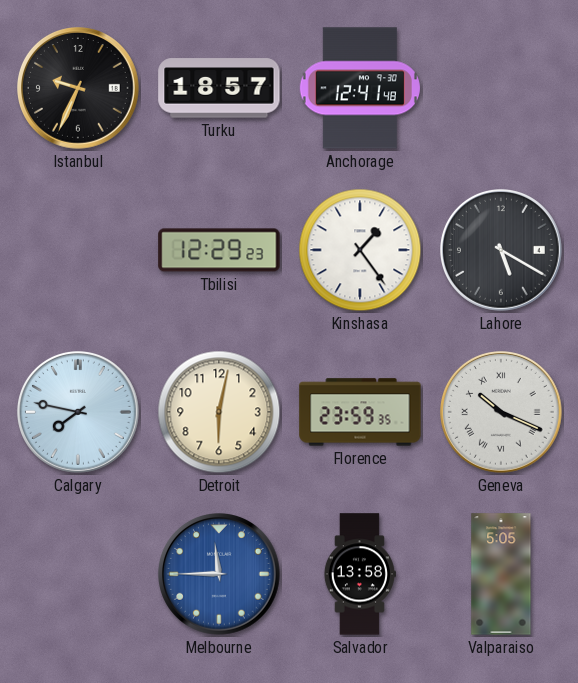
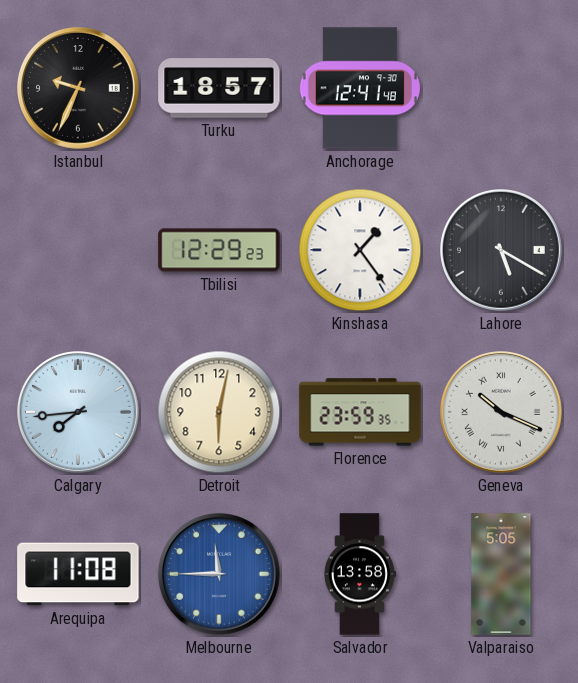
Calgary: 7:47 -> 7:44
Arequipa: none -> 11:08
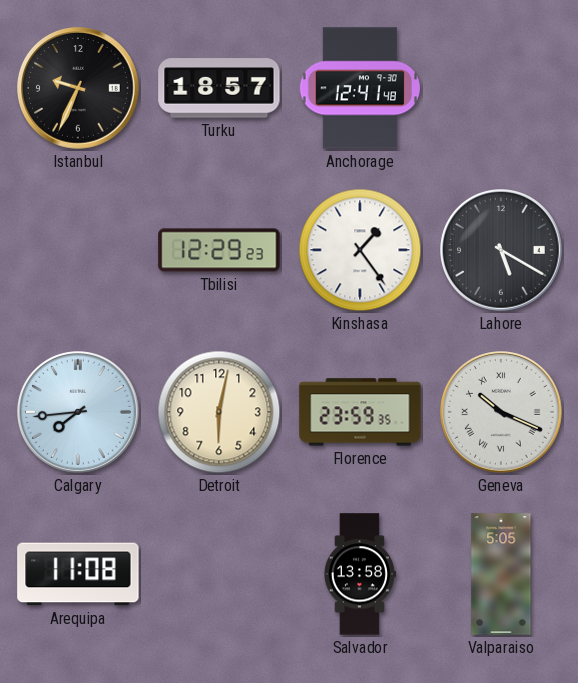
Melbourne: 11:45 -> none
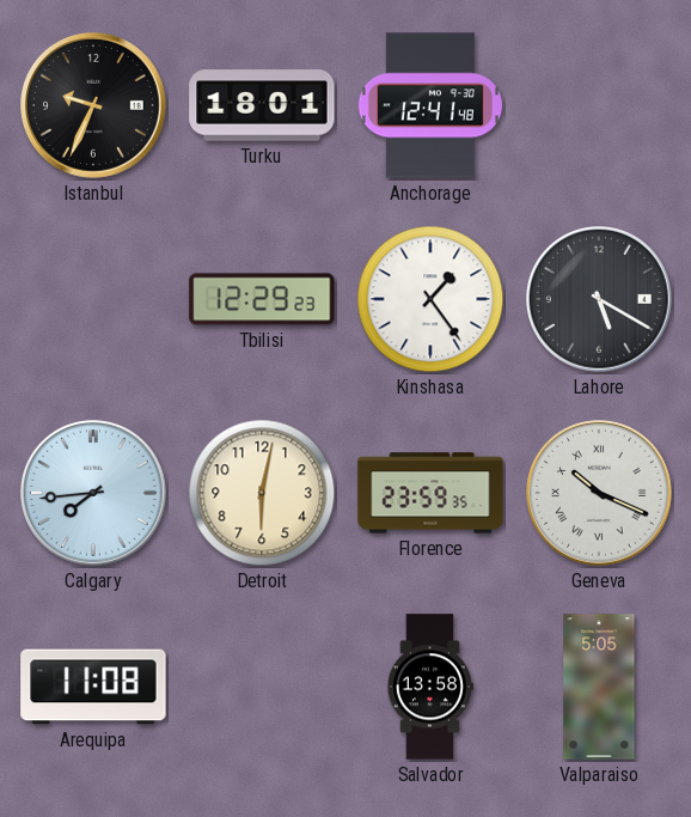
Turku: 18:57 -> 18:01
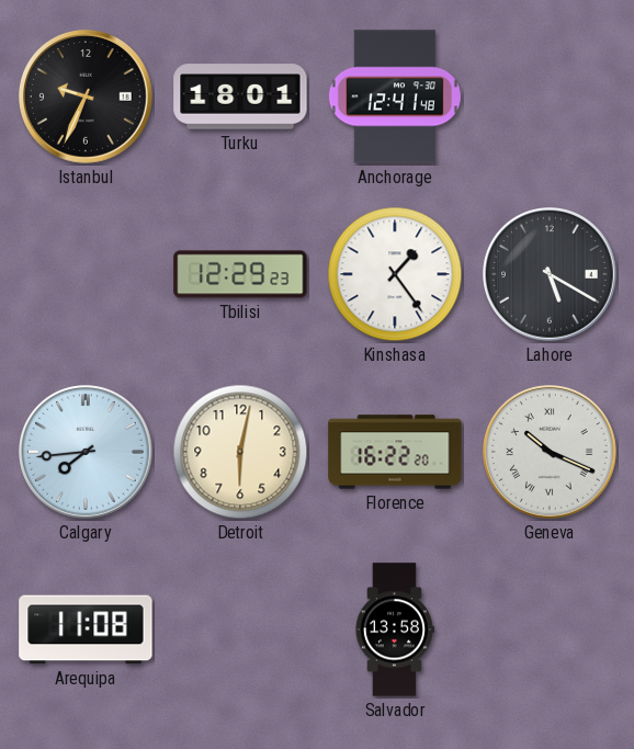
Florence: 23:59 -> 16:22
Valparaiso: 5:05 -> none
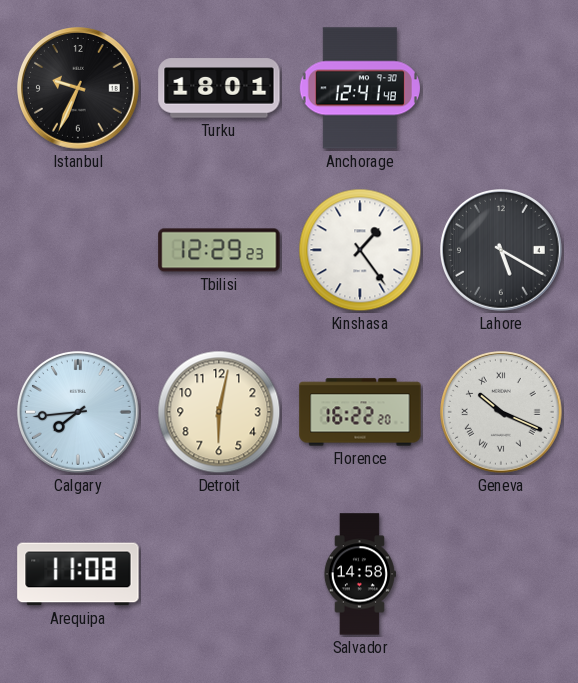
Salvador: 13:58 -> 14:58
